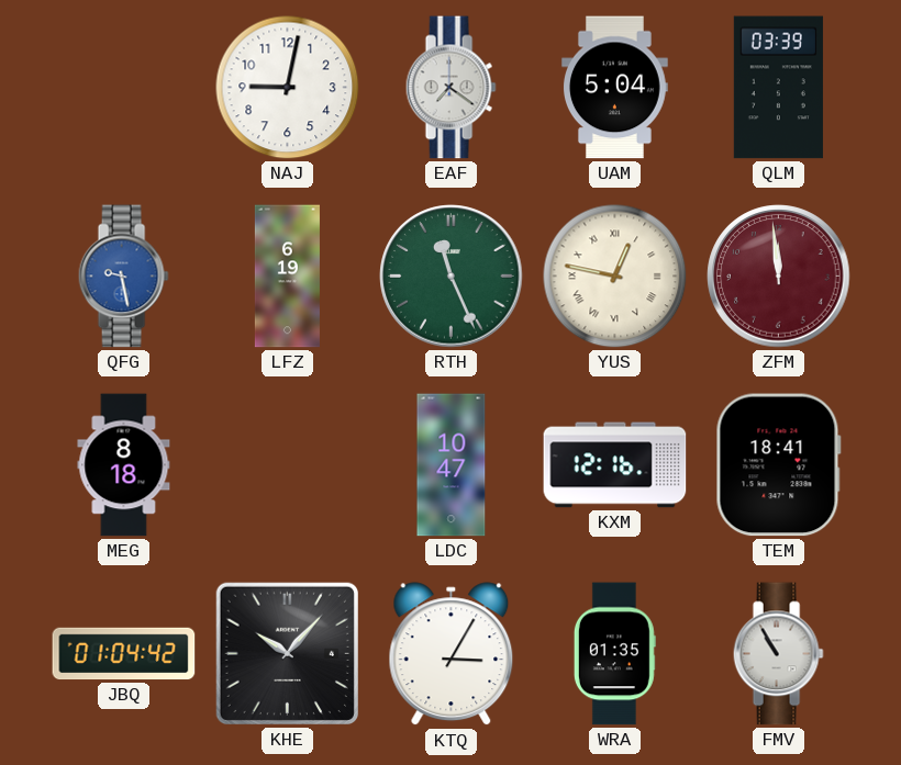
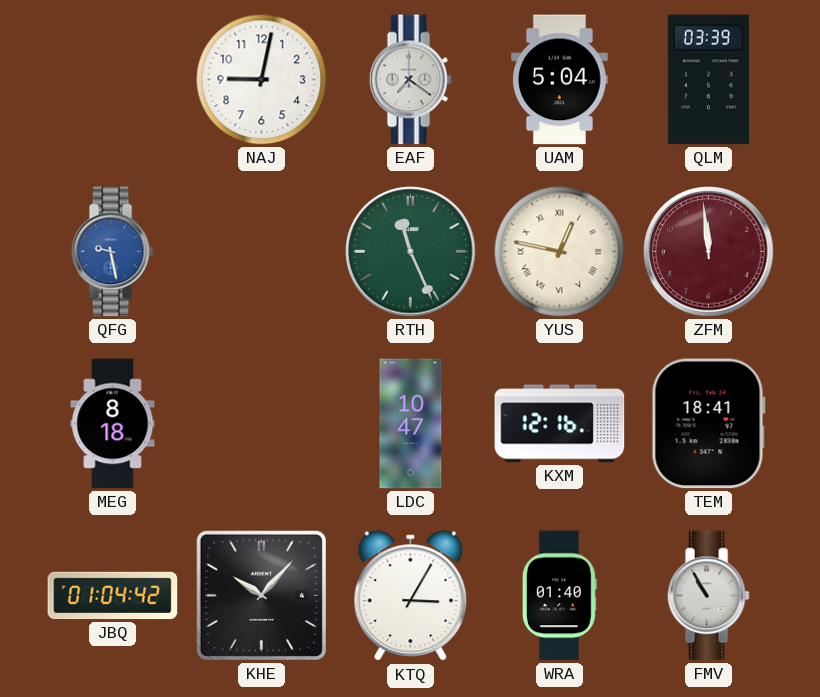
LFZ: 6:19 -> none
WRA: 01:35 -> 01:40
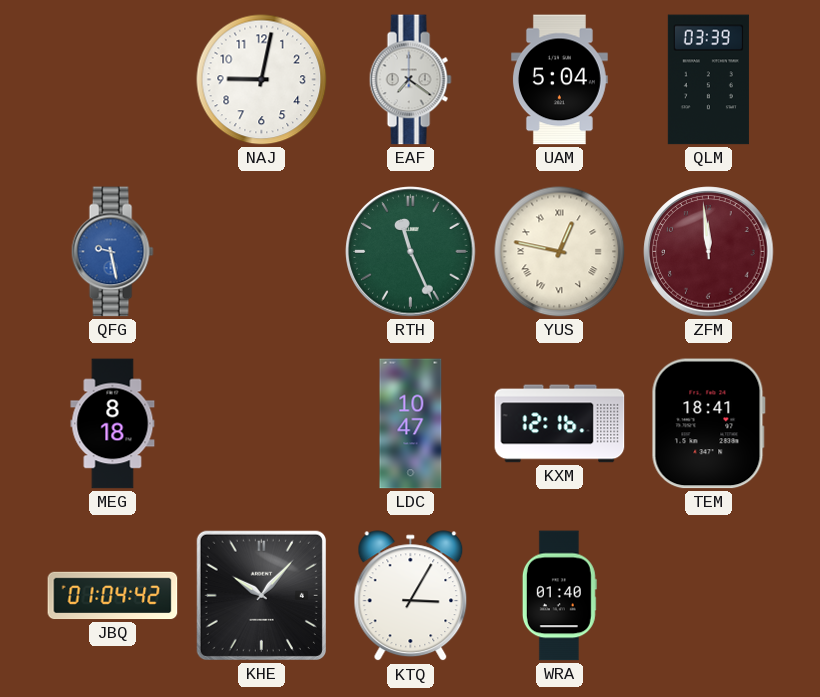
FMV: 10:55 -> none
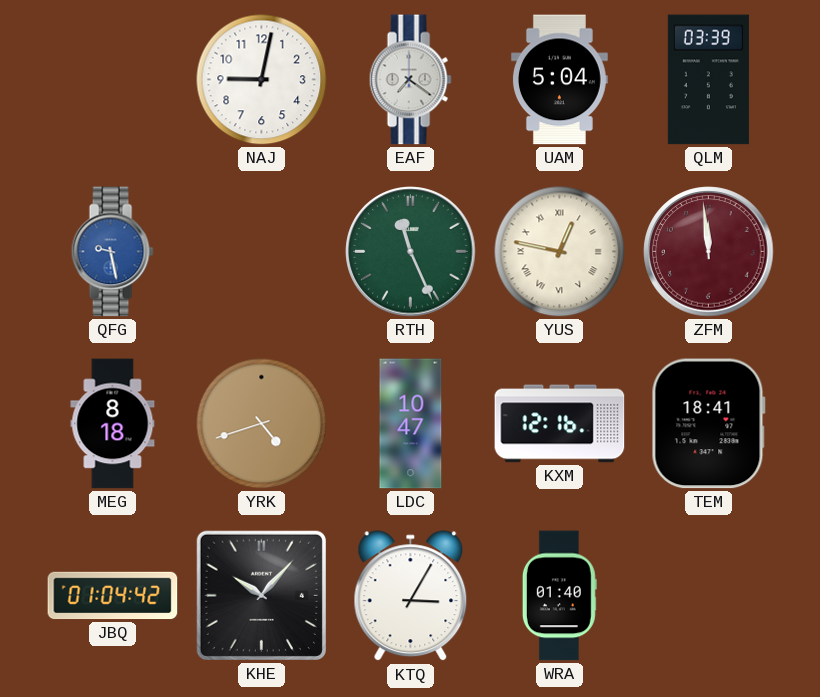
YRK: none -> 4:42
